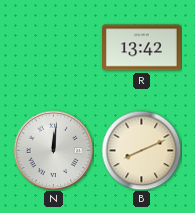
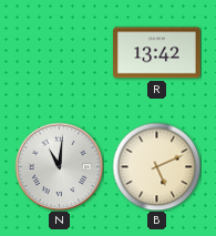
N: 12:01 -> 11:01
B: 8:11 -> 5:11
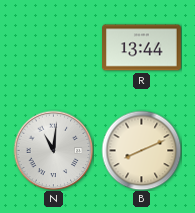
R: 13:42 -> 13:44
B: 5:11 -> 8:11
